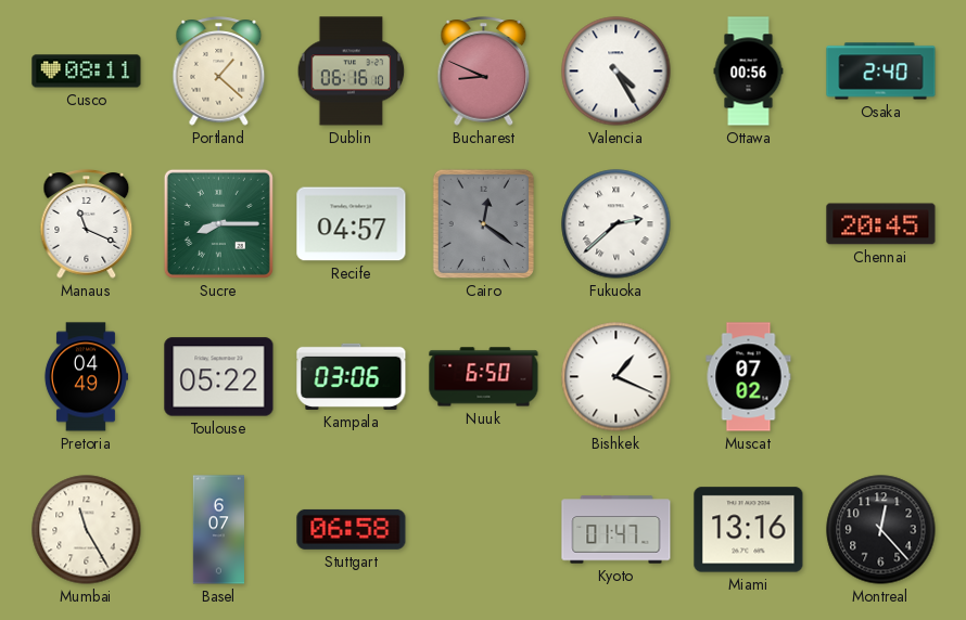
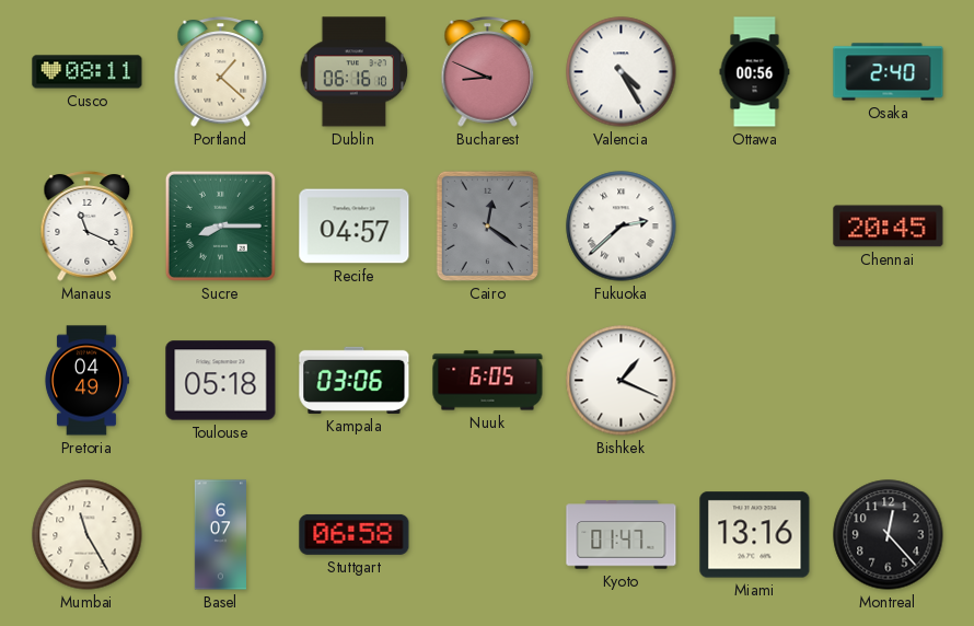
Toulouse: 05:22 -> 05:18
Nuuk: 6:50 -> 6:05
Muscat: 07:02 -> none
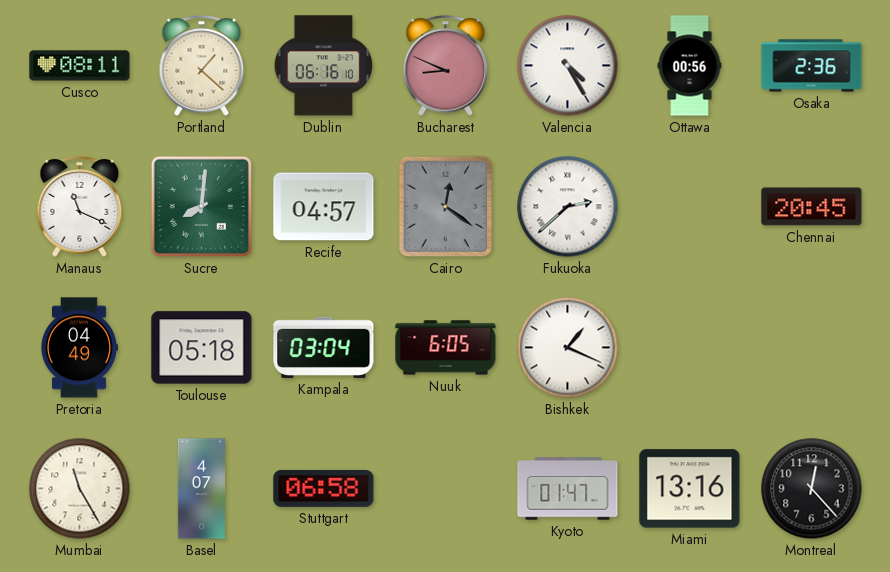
Osaka: 2:40 -> 2:36
Sucre: 8:15 -> 8:01
Kampala: 03:06 -> 03:04
Basel: 6:07 -> 4:07
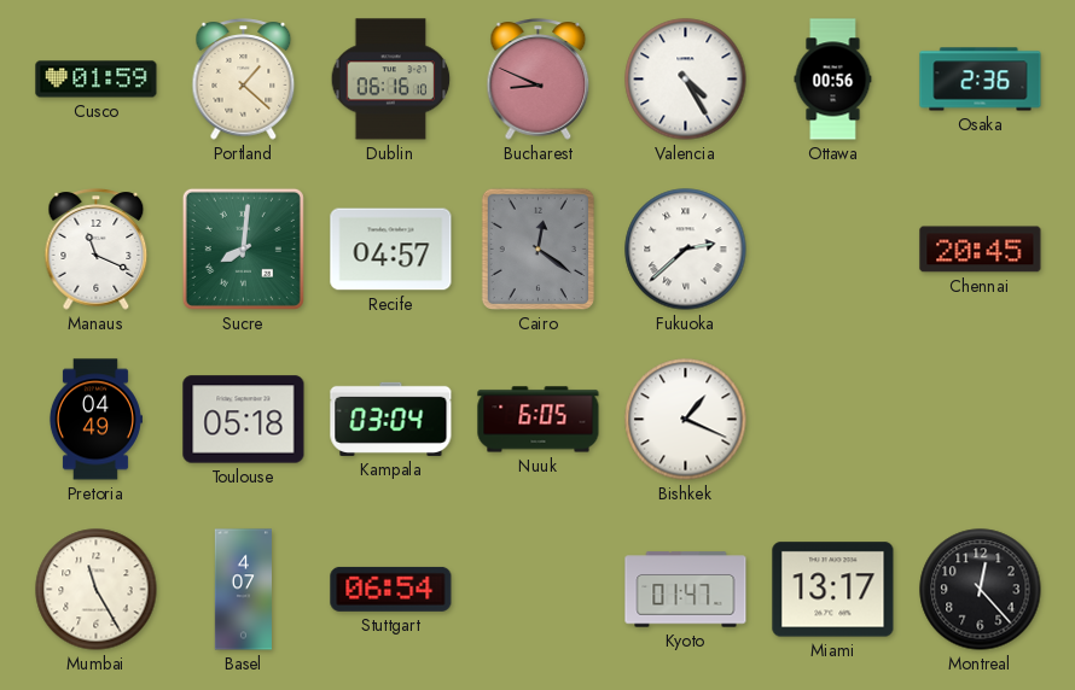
Cusco: 08:11 -> 01:59
Stuttgart: 06:58 -> 06:54
Miami: 13:16 -> 13:17
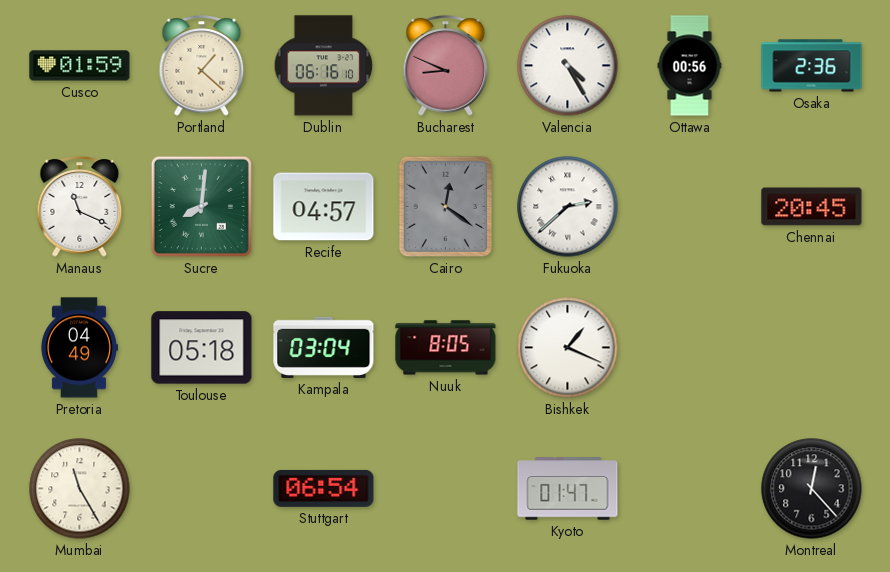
Nuuk: 6:05 -> 8:05
Basel: 4:07 -> none
Miami: 13:17 -> none
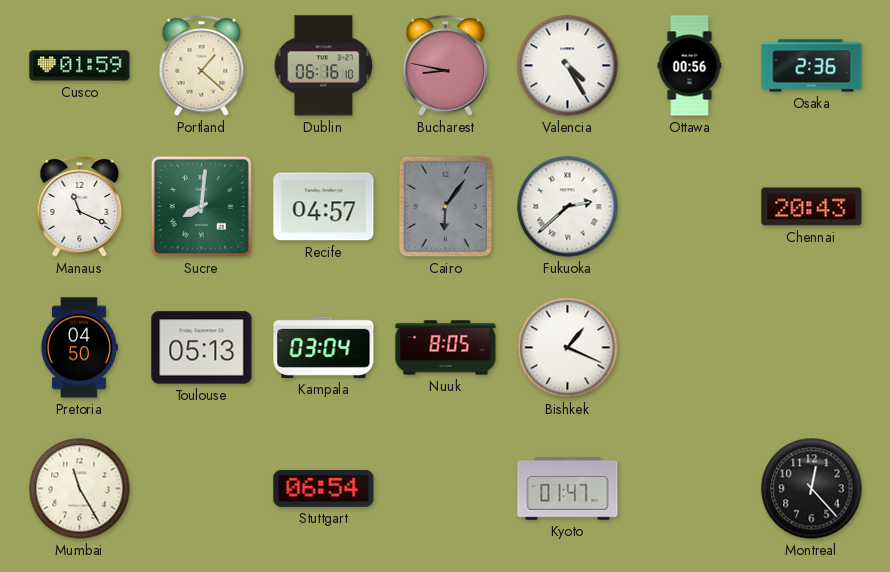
Bucharest: 8:49 -> 8:47
Cairo: 12:21 -> 6:06
Chennai: 20:45 -> 20:43
Pretoria: 04:49 -> 04:50
Toulouse: 05:18 -> 05:13
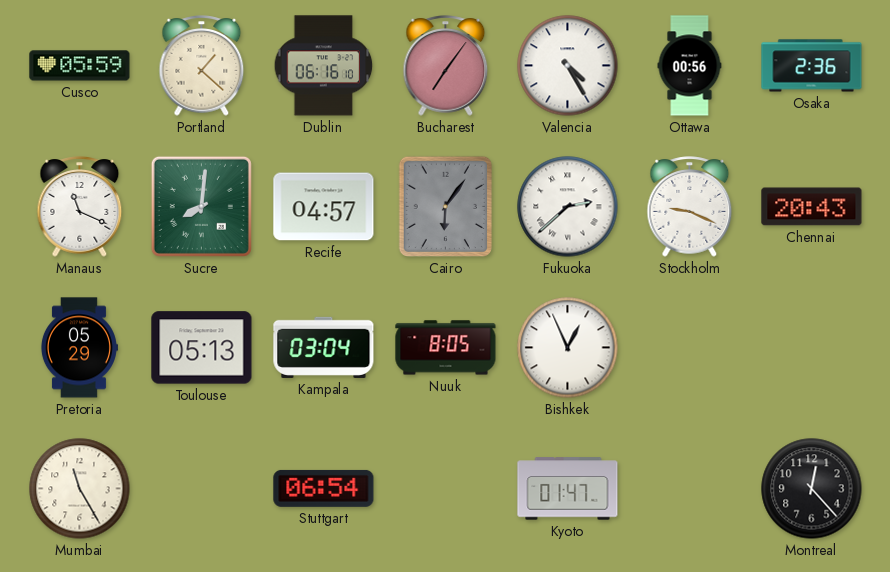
Cusco: 01:59 -> 05:59
Bucharest: 8:47 -> 7:06
Stockholm: none -> 9:19
Pretoria: 04:50 -> 05:29
Bishkek: 1:19 -> 12:56
